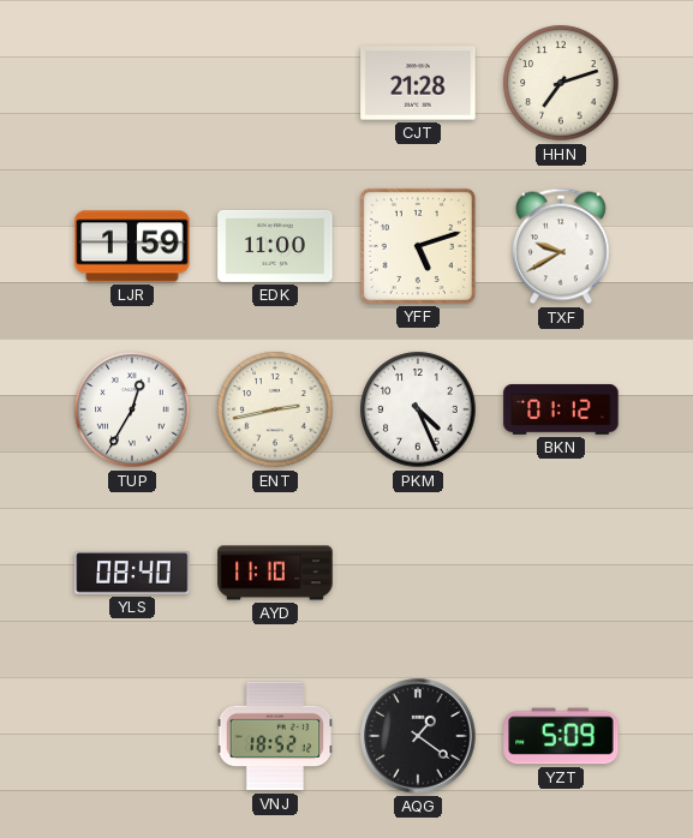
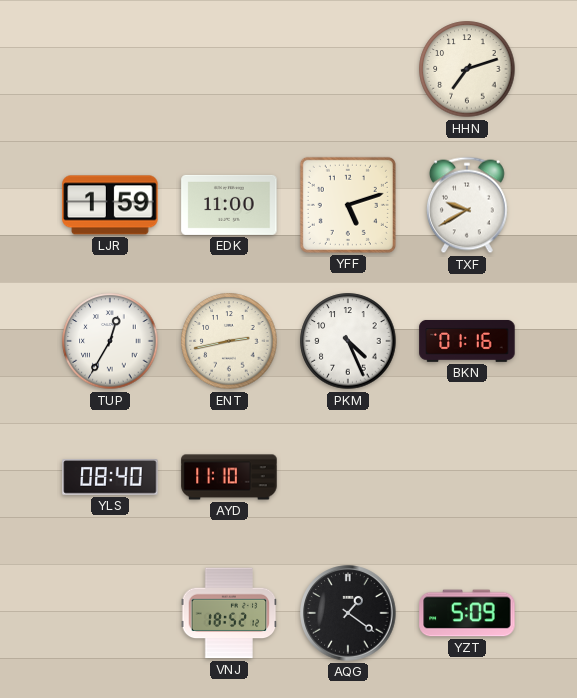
CJT: 21:28 -> none
BKN: 01:12 -> 01:16
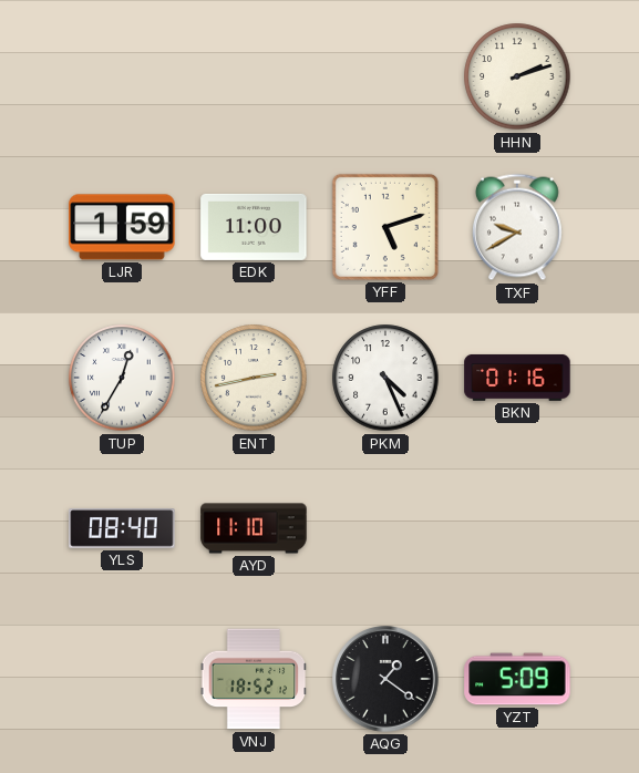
HHN: 7:12 -> 2:12
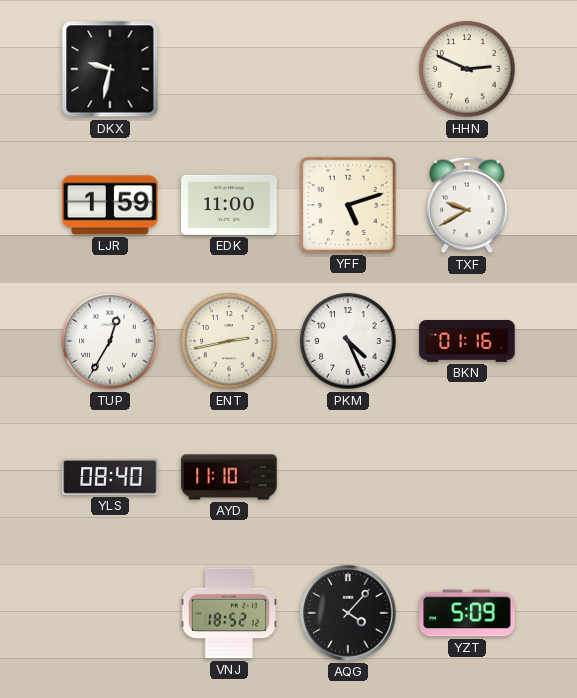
DKX: none -> 9:32
HHN: 2:12 -> 2:49
AQG: 1:21 -> 4:07
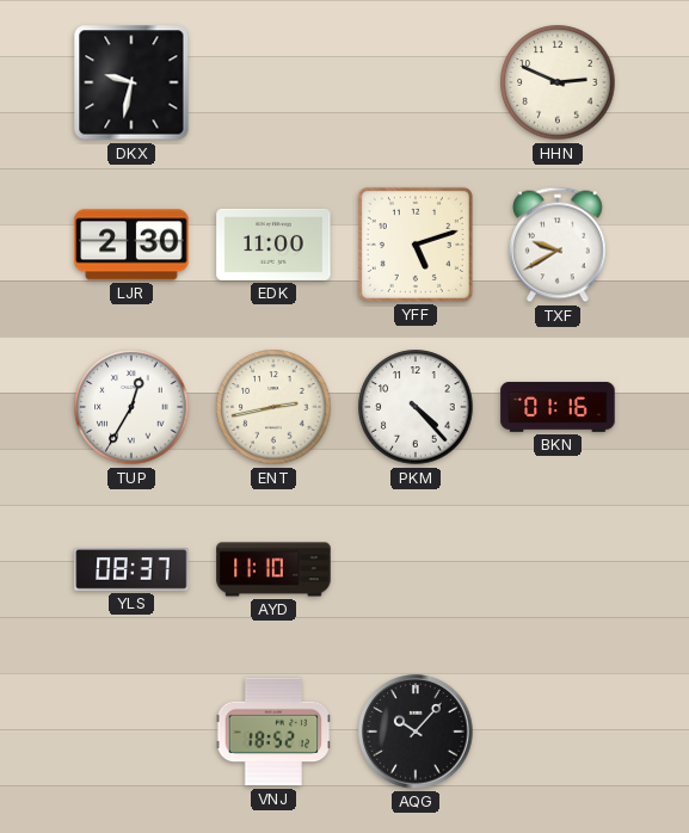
LJR: 1:59 -> 2:30
PKM: 4:26 -> 4:23
YLS: 08:40 -> 08:37
AQG: 4:07 -> 10:07
YZT: 5:09 -> none
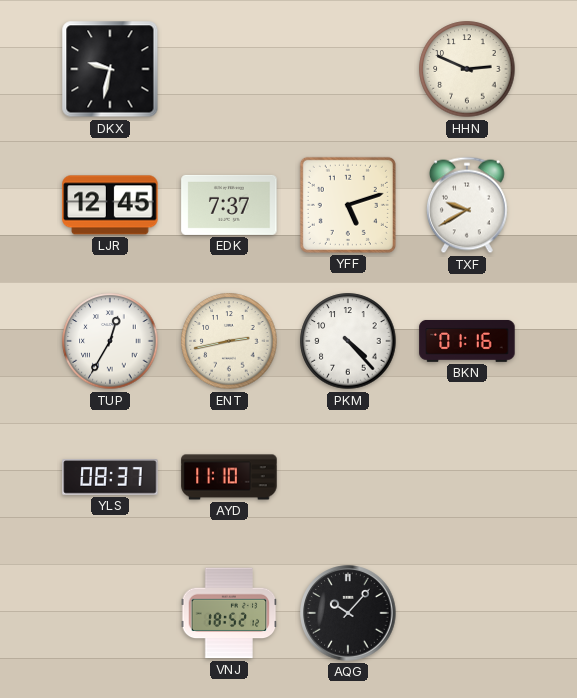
LJR: 2:30 -> 12:45
EDK: 11:00 -> 7:37
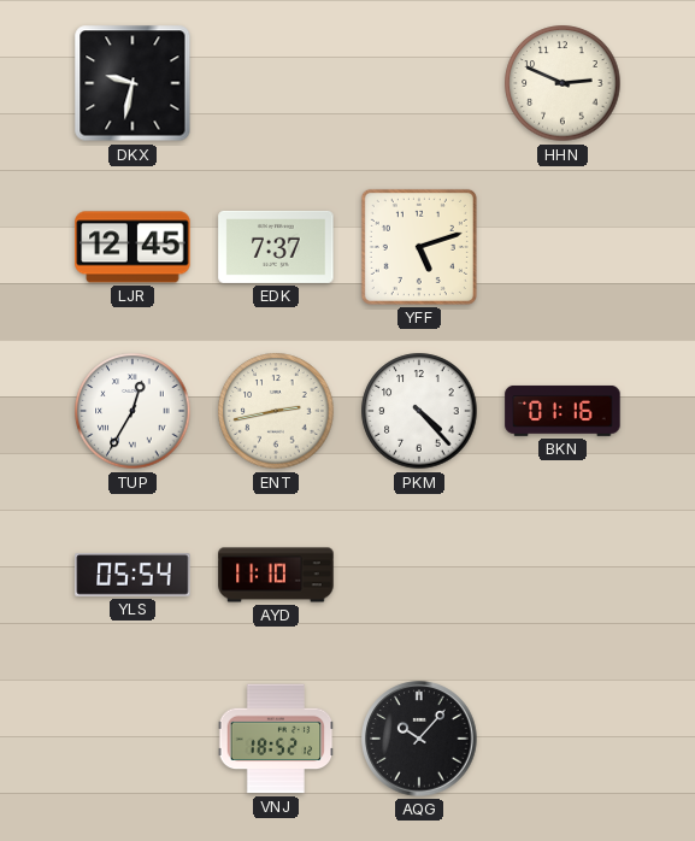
TXF: 9:40 -> none
YLS: 08:37 -> 05:54
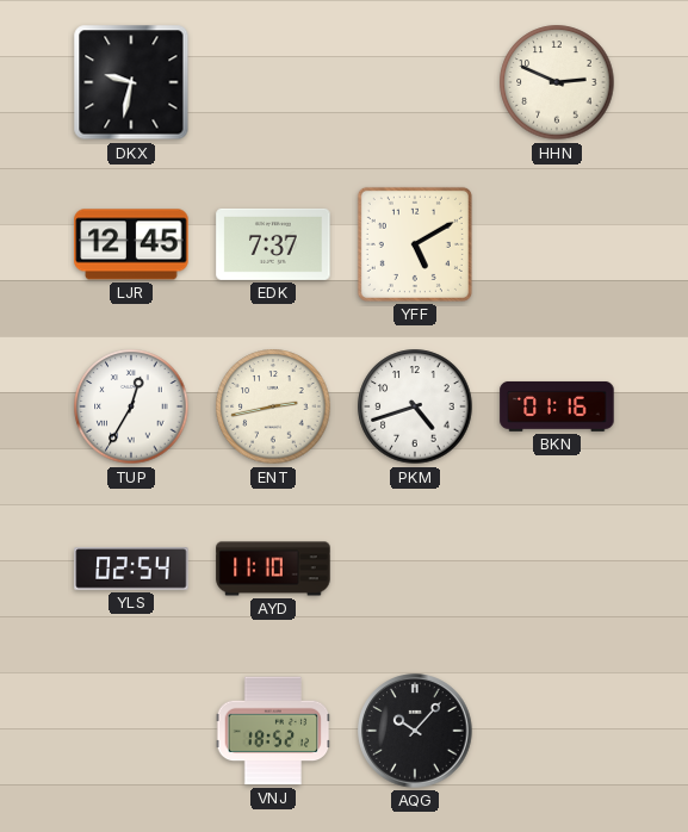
YFF: 5:12 -> 5:10
PKM: 4:23 -> 4:42
YLS: 05:54 -> 02:54
